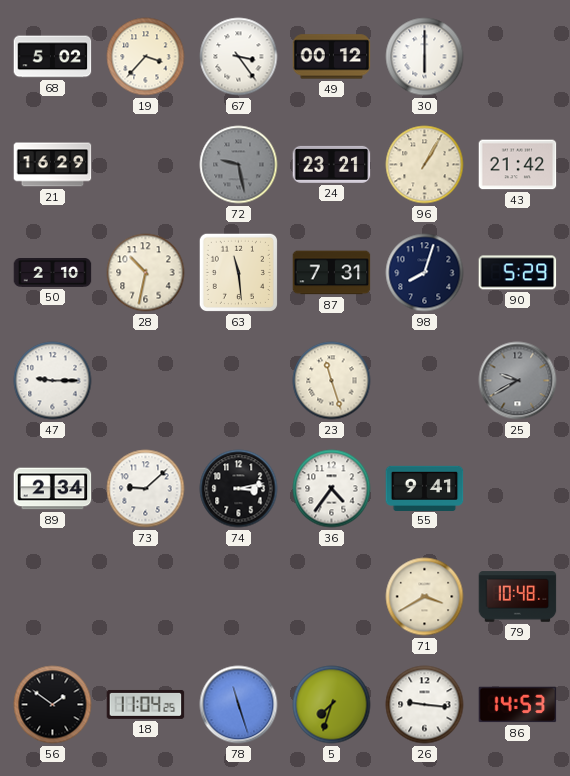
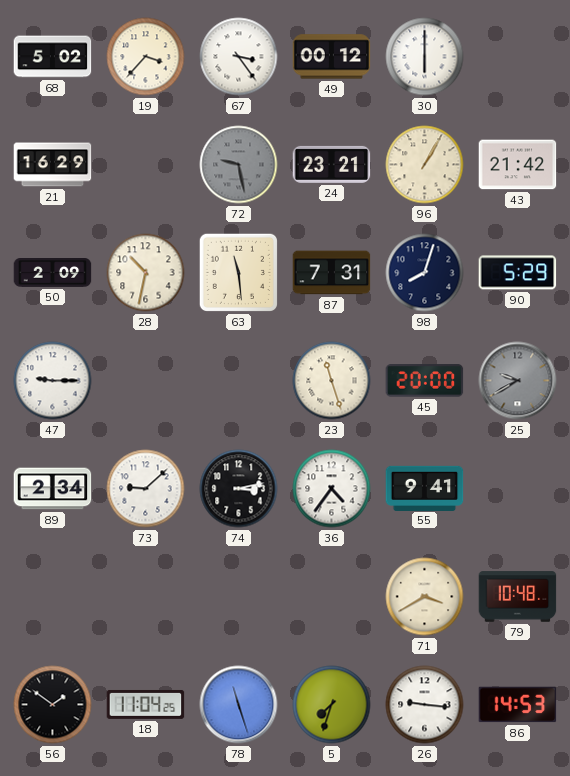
50: 2:10 -> 2:09
45: none -> 20:00
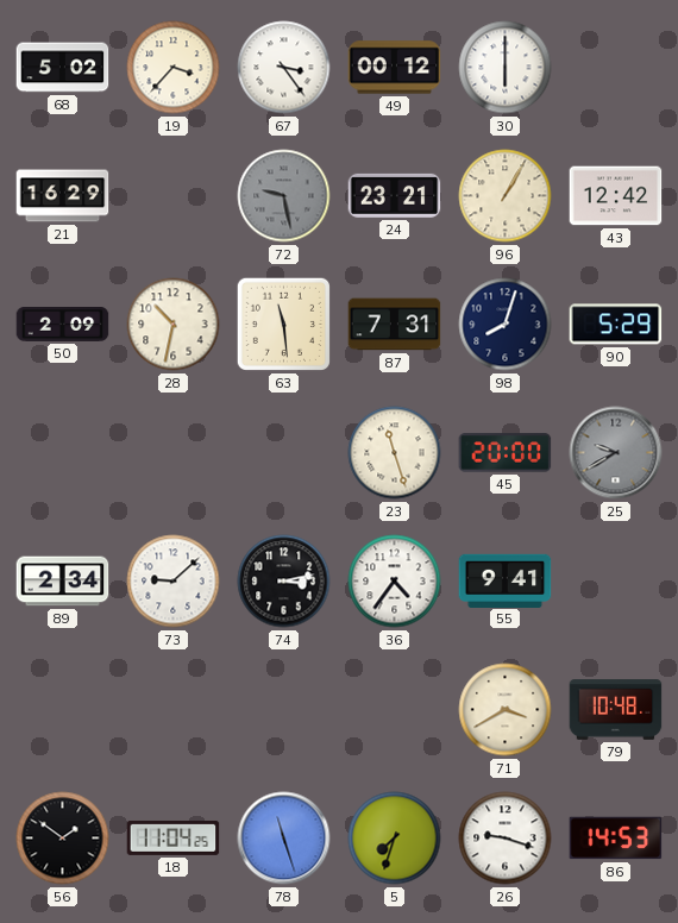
43: 21:42 -> 12:42
47: 9:15 -> none
26: 9:16 -> 9:18
